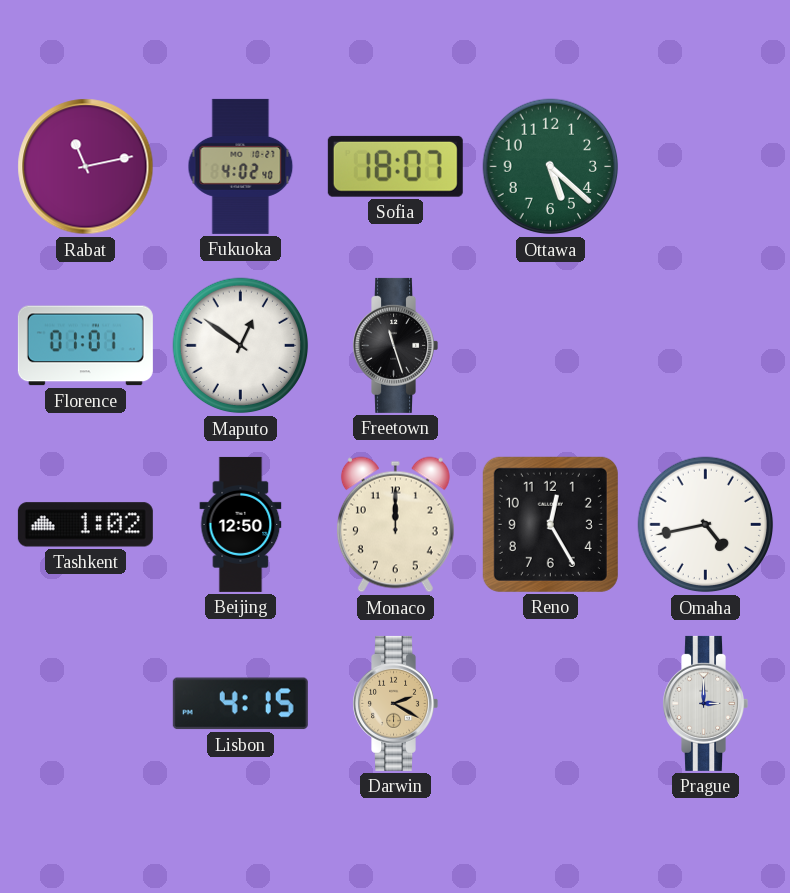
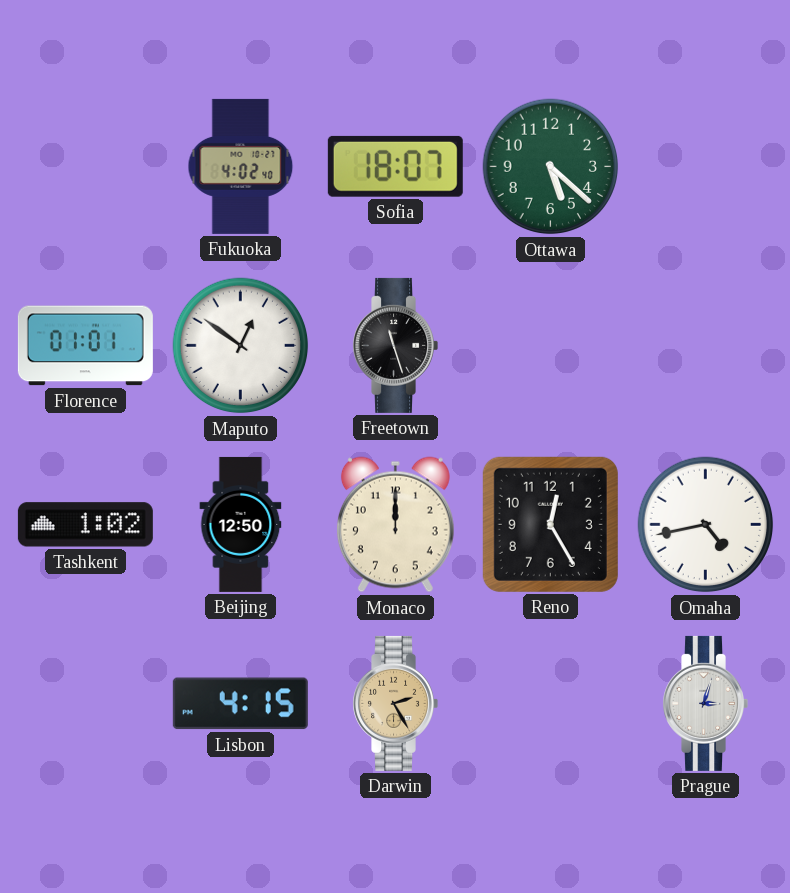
Rabat: 11:13 -> none
Darwin: 2:20 -> 2:25
Prague: 3:00 -> 3:03
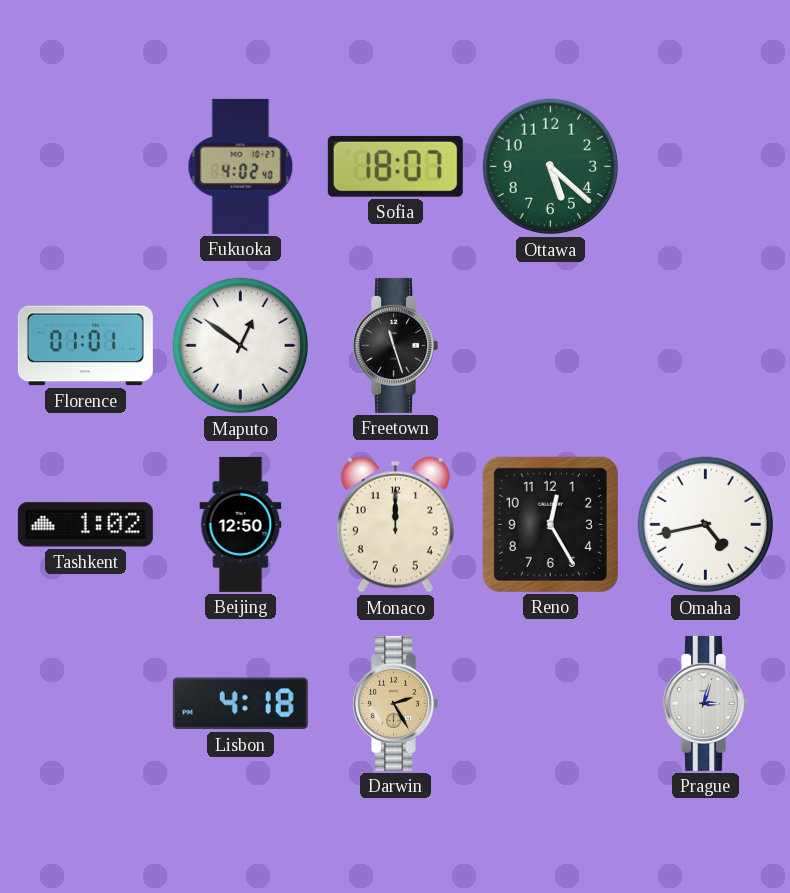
Lisbon: 4:15 -> 4:18
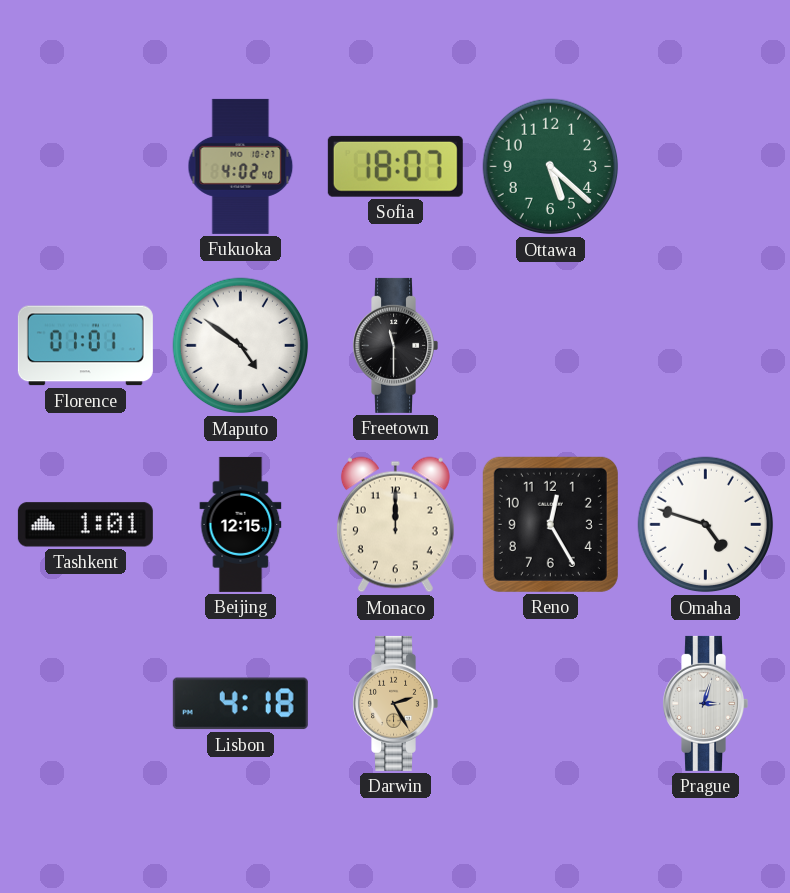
Maputo: 12:51 -> 4:51
Freetown: 11:27 -> 11:30
Tashkent: 1:02 -> 1:01
Beijing: 12:50 -> 12:15
Omaha: 4:43 -> 4:48
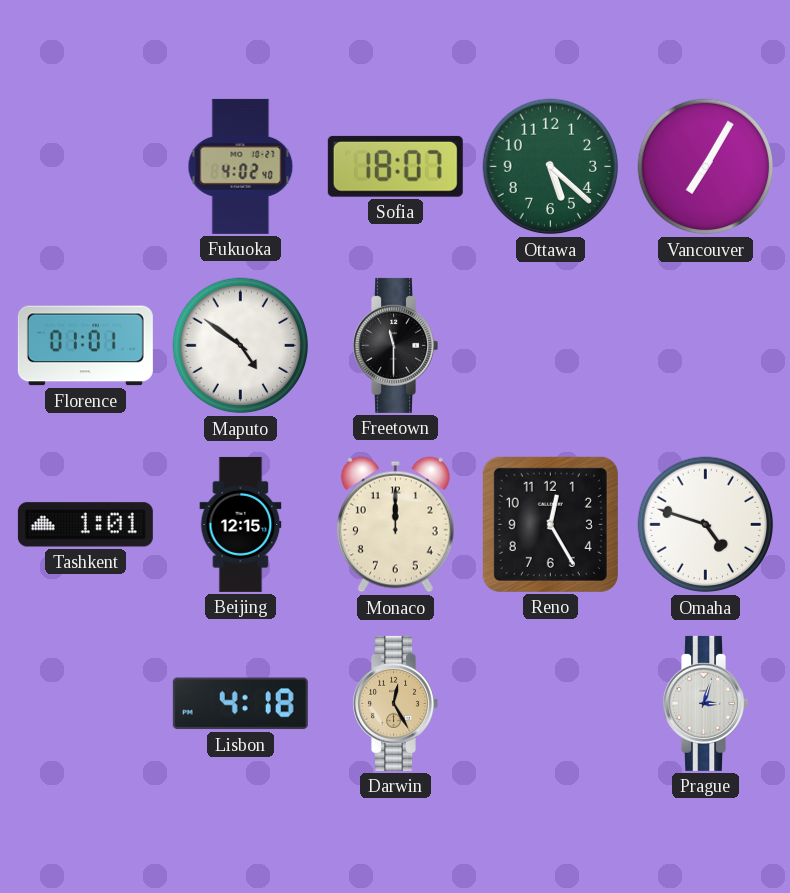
Vancouver: none -> 7:05
Darwin: 2:25 -> 12:25
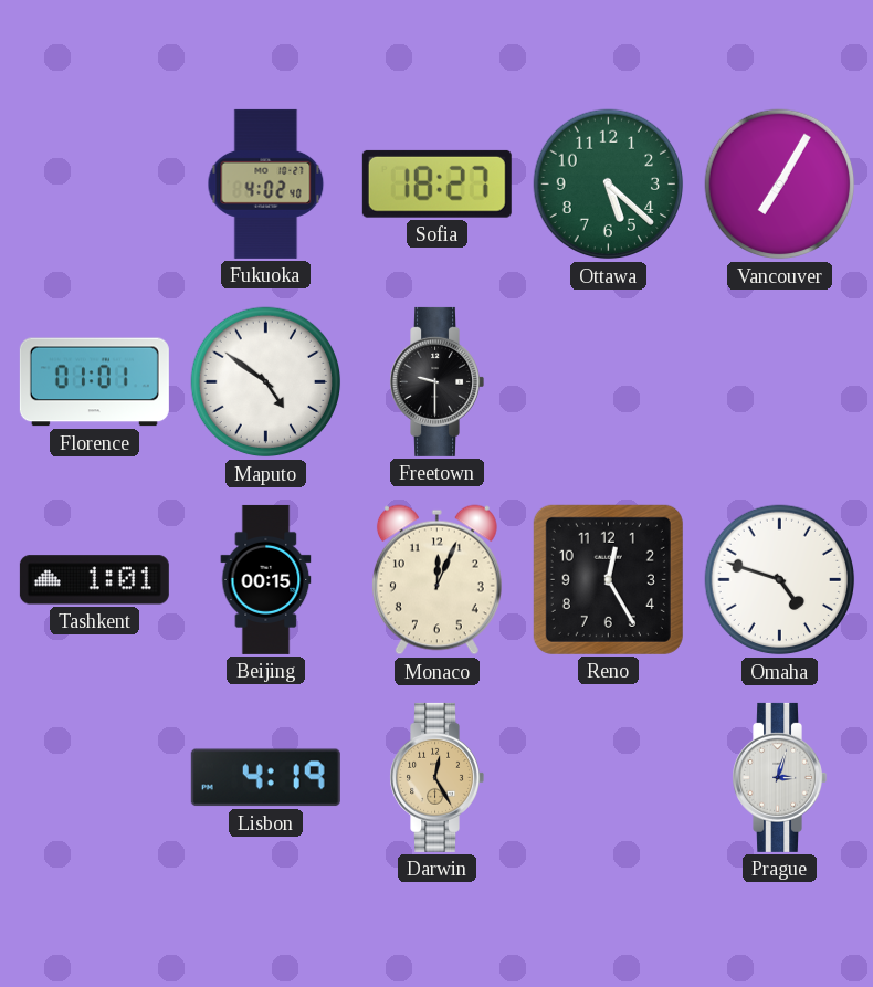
Sofia: 18:07 -> 18:27
Freetown: 11:30 -> 9:30
Beijing: 12:15 -> 00:15
Monaco: 12:00 -> 12:04
Lisbon: 4:18 -> 4:19
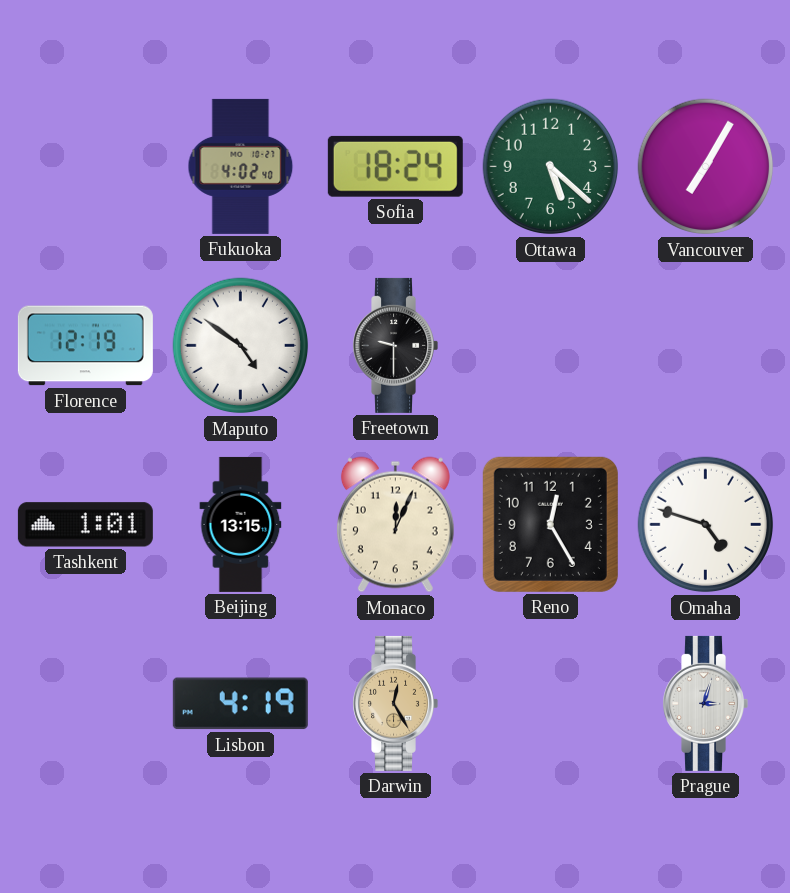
Sofia: 18:27 -> 18:24
Florence: 01:01 -> 12:19
Beijing: 00:15 -> 13:15
